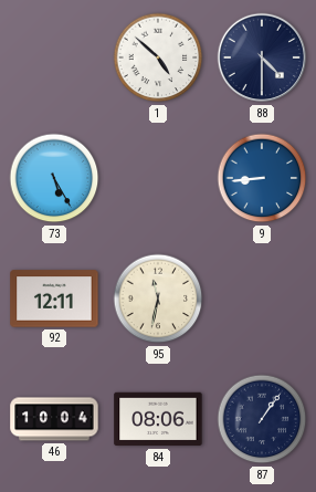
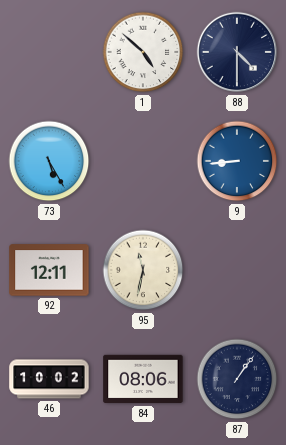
46: 10:04 -> 10:02
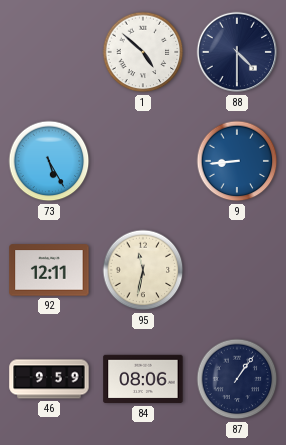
46: 10:02 -> 9:59
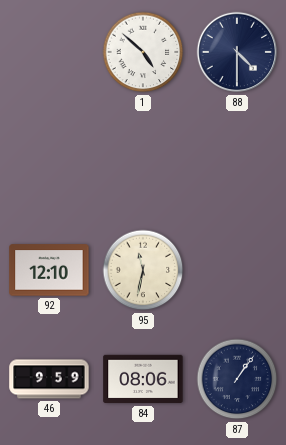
73: 5:25 -> none
9: 8:44 -> none
92: 12:11 -> 12:10
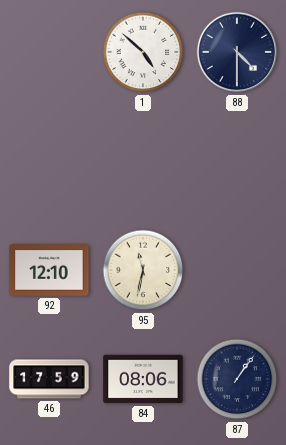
46: 9:59 -> 17:59
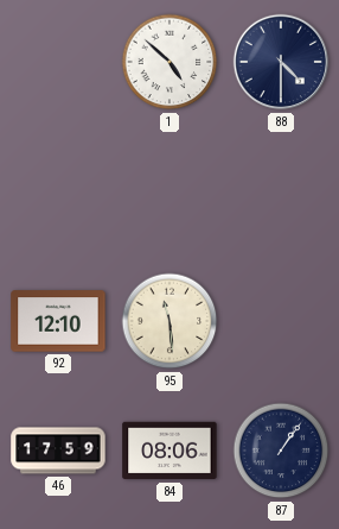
95: 11:32 -> 11:29
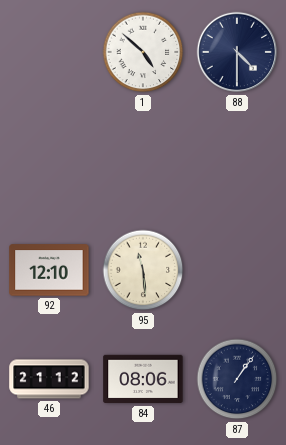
46: 17:59 -> 21:12
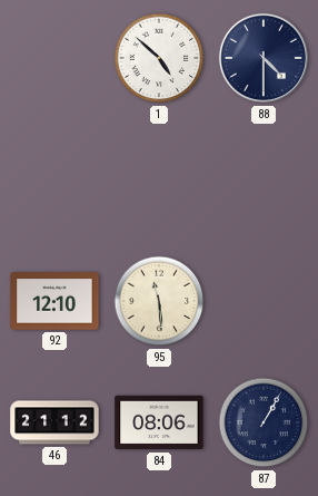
87: 1:06 -> 1:05
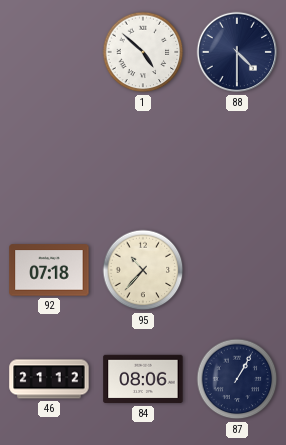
92: 12:10 -> 07:18
95: 11:29 -> 10:37
